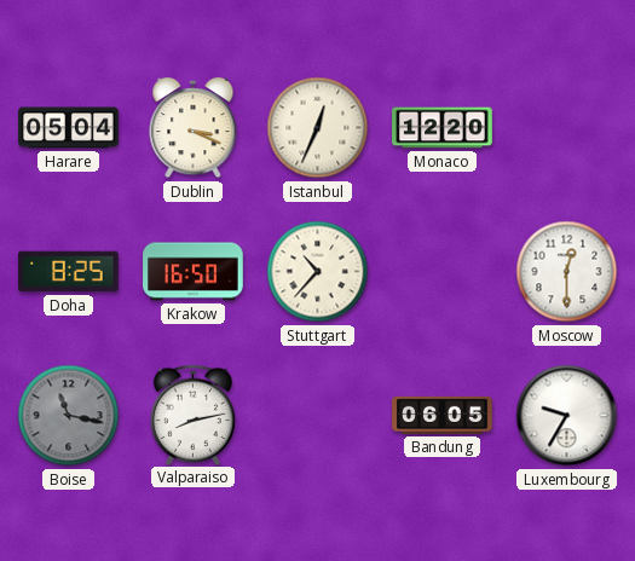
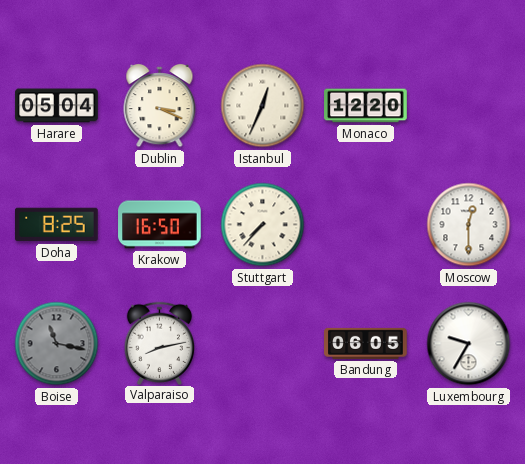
Stuttgart: 10:37 -> 7:37
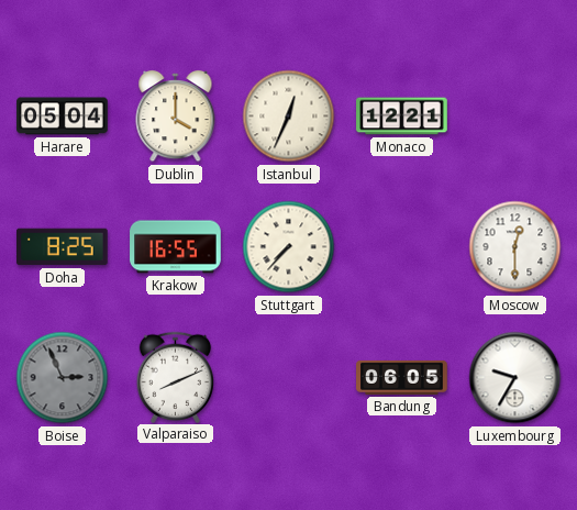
Dublin: 3:19 -> 4:00
Monaco: 12:20 -> 12:21
Krakow: 16:50 -> 16:55
Boise: 11:17 -> 2:56
Valparaiso: 8:13 -> 8:11
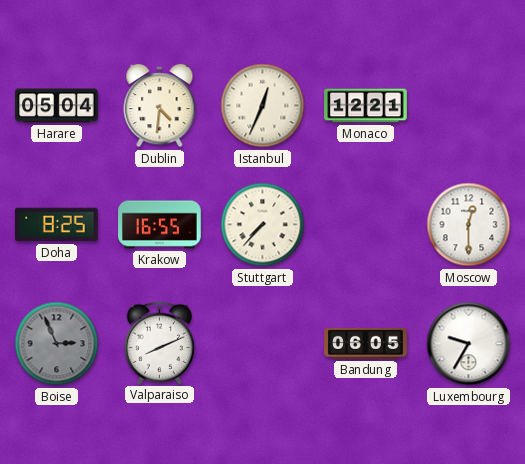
Dublin: 4:00 -> 4:31
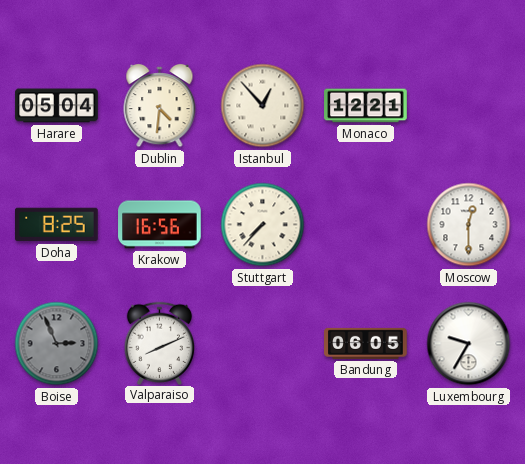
Istanbul: 12:34 -> 12:53
Krakow: 16:55 -> 16:56
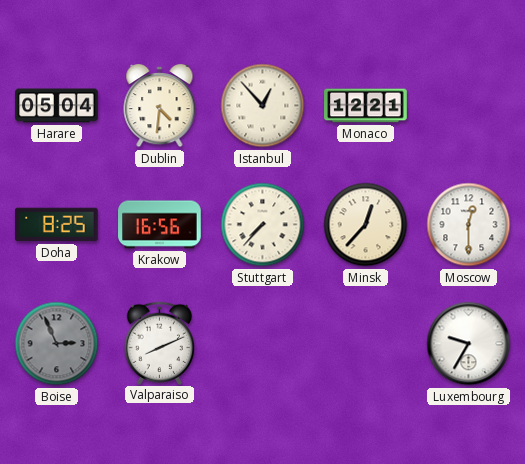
Minsk: none -> 12:37
Bandung: 06:05 -> none
